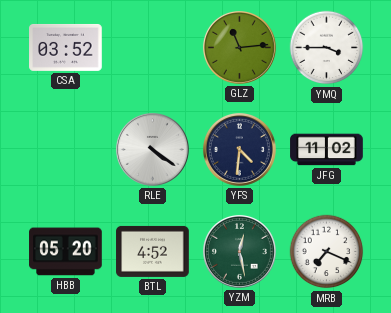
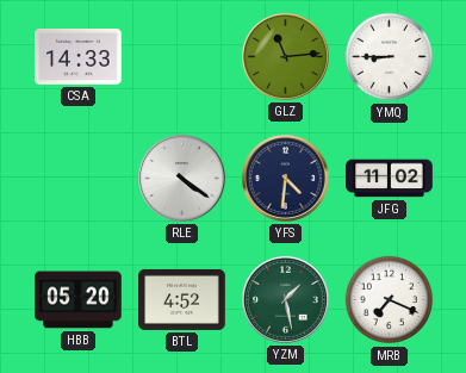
CSA: 03:52 -> 14:33
YMQ: 3:45 -> 8:45
YZM: 12:28 -> 1:28
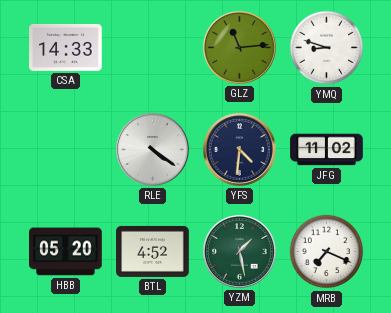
YMQ: 8:45 -> 8:48
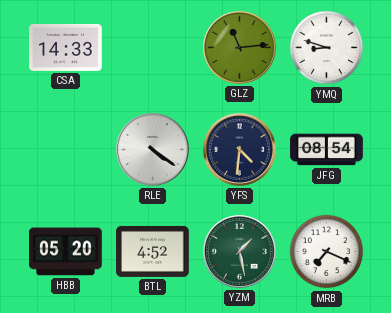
JFG: 11:02 -> 08:54
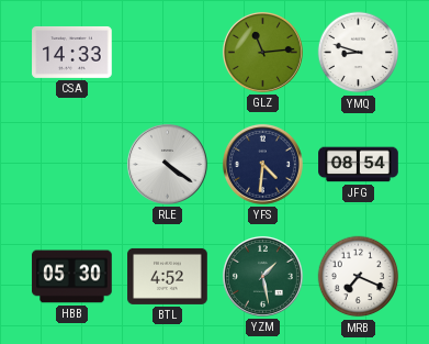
HBB: 05:20 -> 05:30
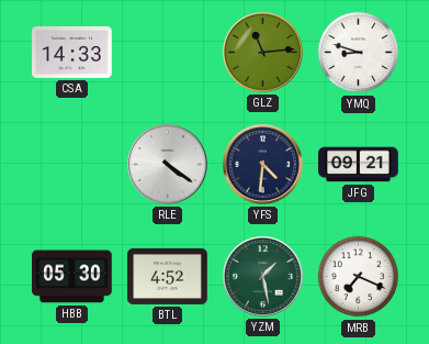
JFG: 08:54 -> 09:21
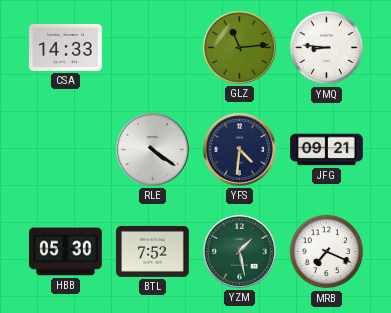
YMQ: 8:48 -> 8:46
BTL: 4:52 -> 7:52
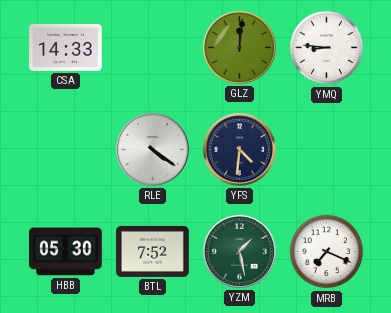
GLZ: 11:14 -> 12:01
JFG: 09:21 -> none
